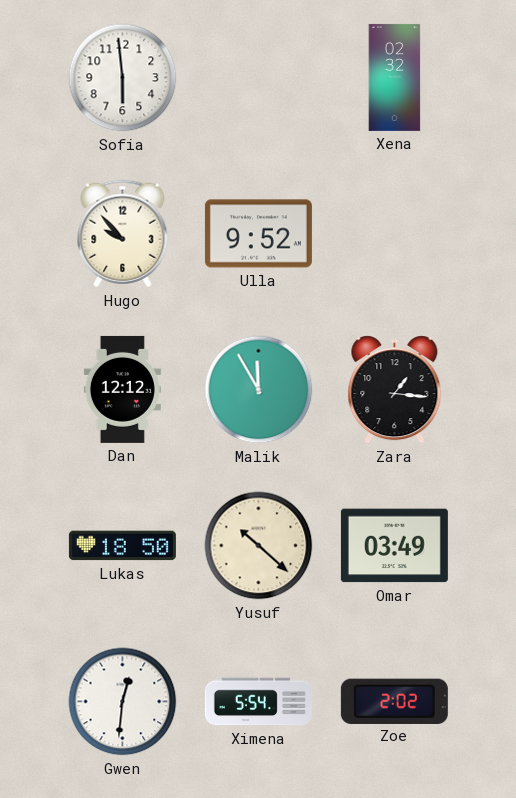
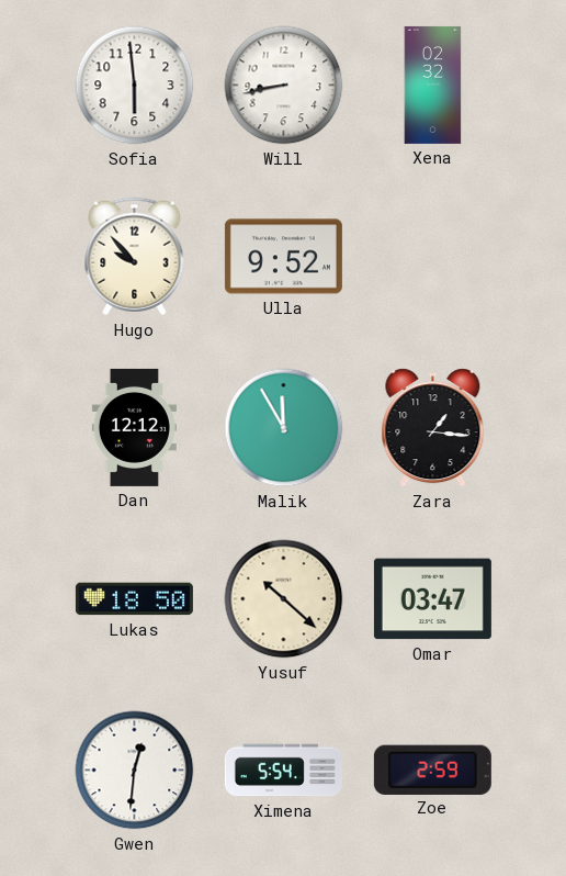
Will: none -> 8:43
Omar: 03:49 -> 03:47
Zoe: 2:02 -> 2:59
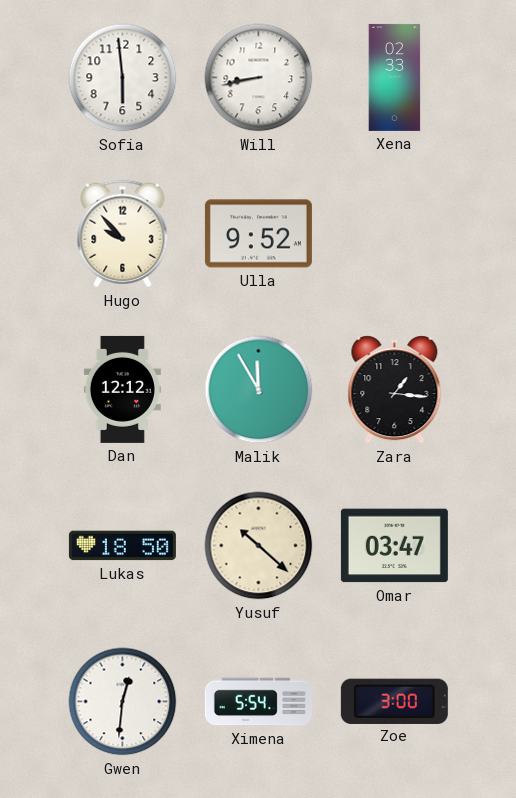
Xena: 02:32 -> 02:33
Zoe: 2:59 -> 3:00
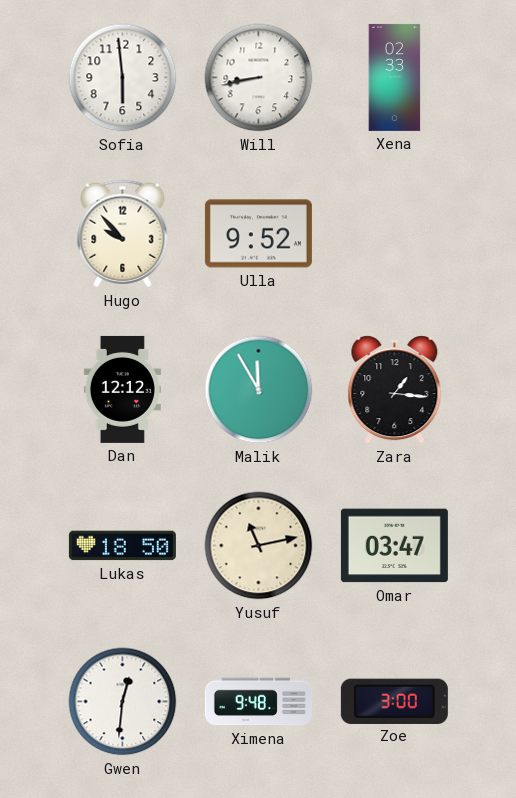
Yusuf: 10:22 -> 11:13
Ximena: 5:54 -> 9:48
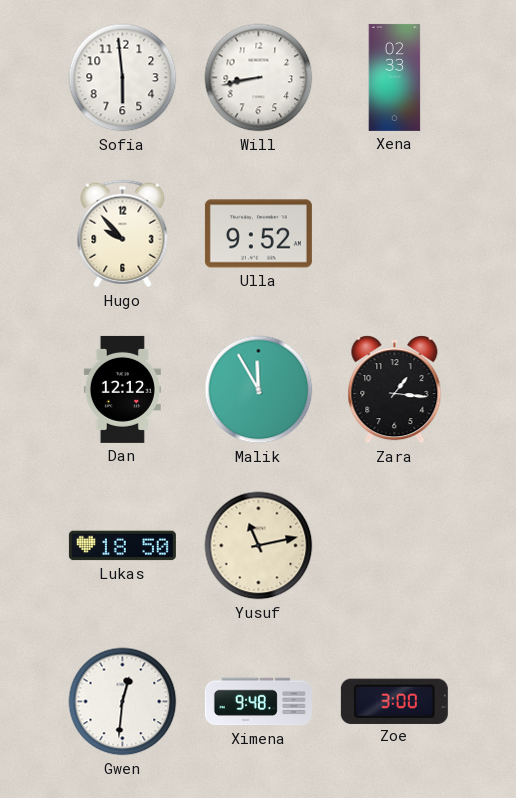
Omar: 03:47 -> none
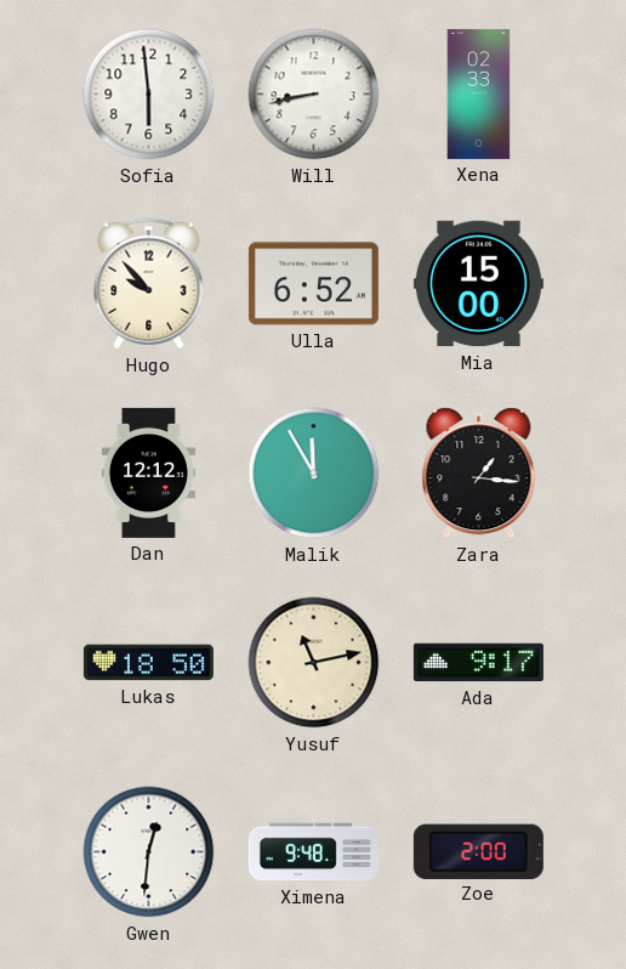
Ulla: 9:52 -> 6:52
Mia: none -> 15:00
Ada: none -> 9:17
Zoe: 3:00 -> 2:00
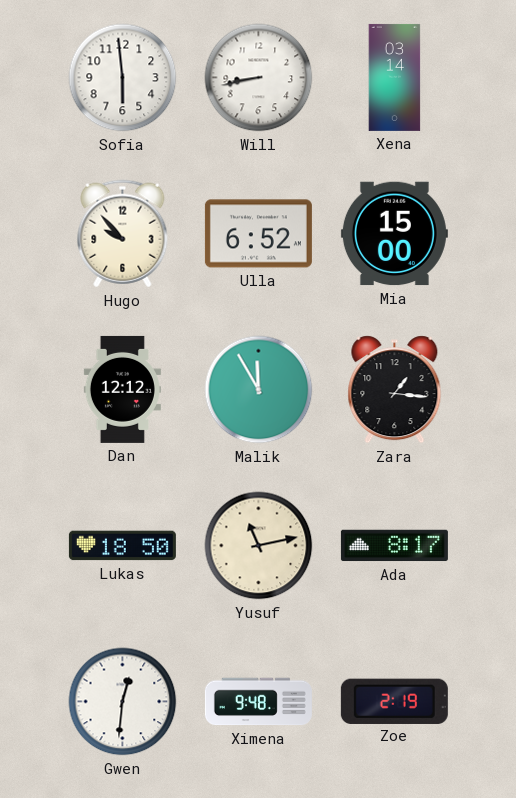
Xena: 02:33 -> 03:14
Ada: 9:17 -> 8:17
Zoe: 2:00 -> 2:19
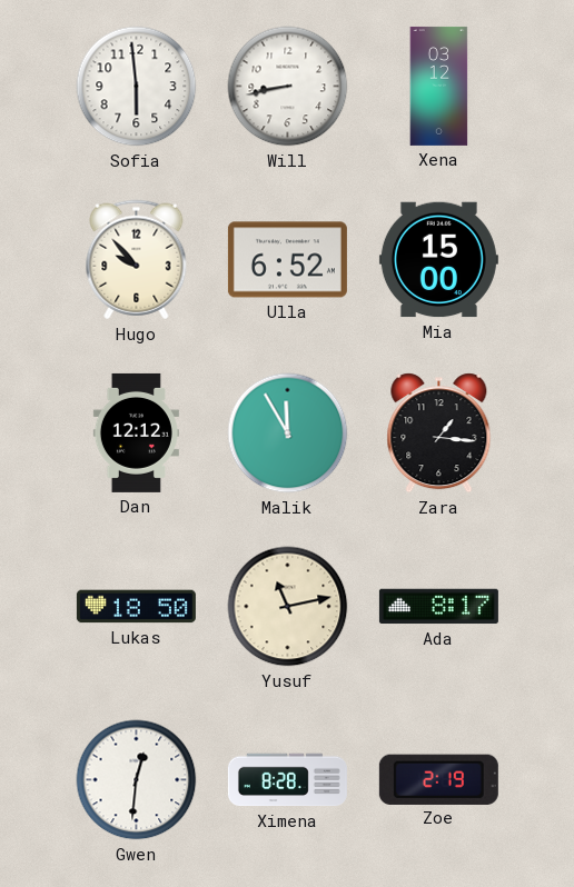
Xena: 03:14 -> 03:12
Ximena: 9:48 -> 8:28
